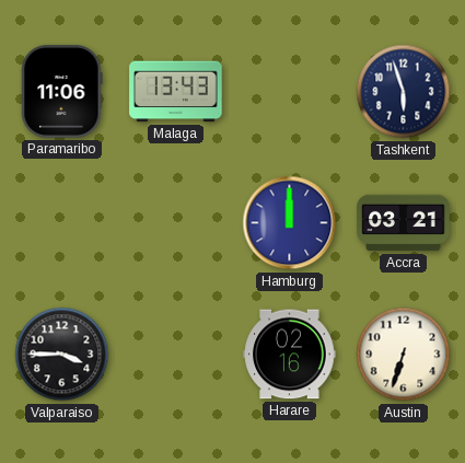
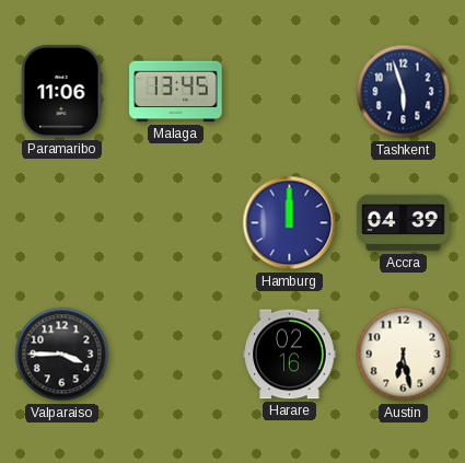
Malaga: 13:43 -> 13:45
Accra: 03:21 -> 04:39
Austin: 6:33 -> 6:28
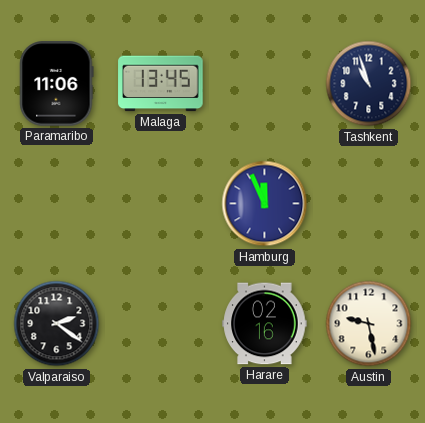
Tashkent: 5:57 -> 10:57
Hamburg: 12:00 -> 11:56
Accra: 04:39 -> none
Valparaiso: 3:45 -> 2:21
Austin: 6:28 -> 9:28
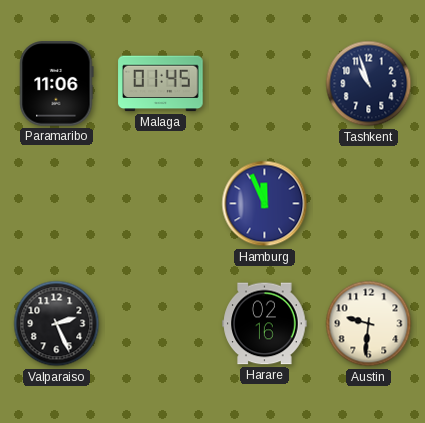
Malaga: 13:45 -> 01:45
Valparaiso: 2:21 -> 2:26
Austin: 9:28 -> 9:31
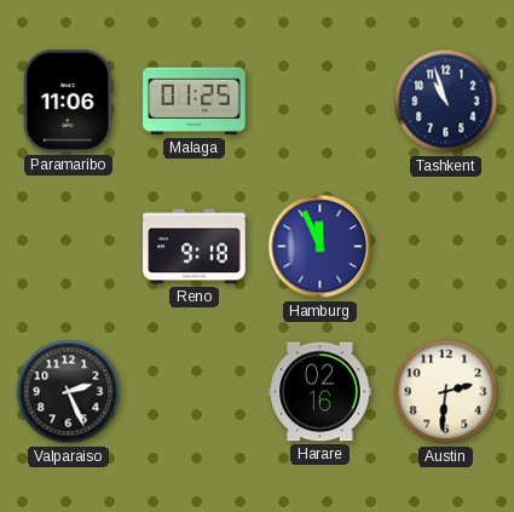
Malaga: 01:45 -> 01:25
Reno: none -> 9:18
Austin: 9:31 -> 2:31
